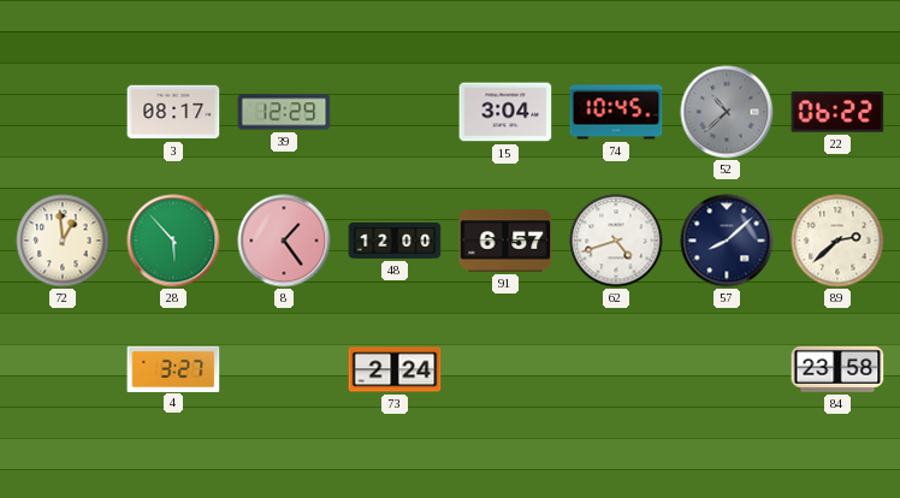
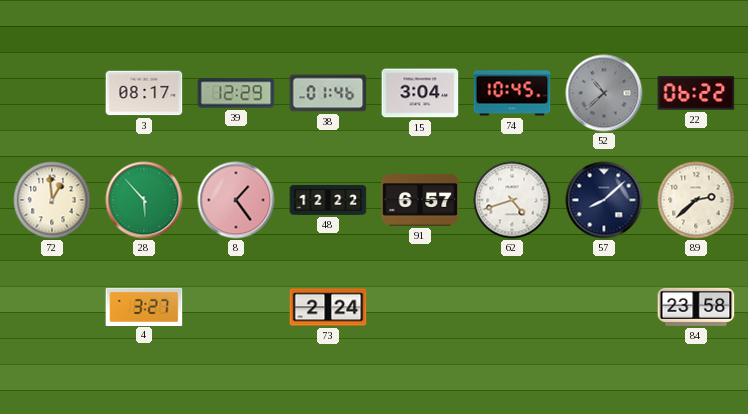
38: none -> 01:46
48: 12:00 -> 12:22
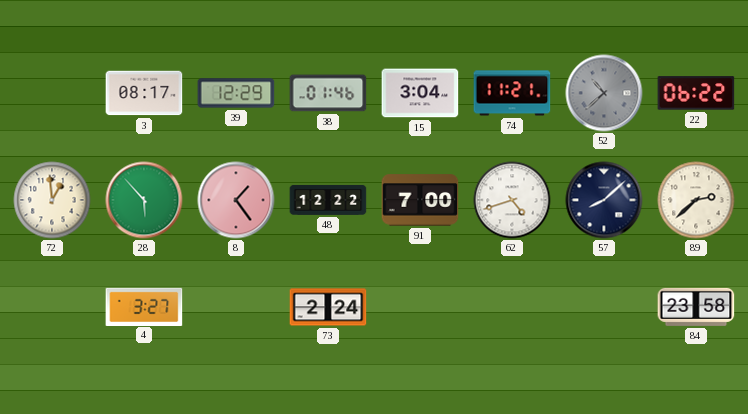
74: 10:45 -> 11:21
91: 6:57 -> 7:00
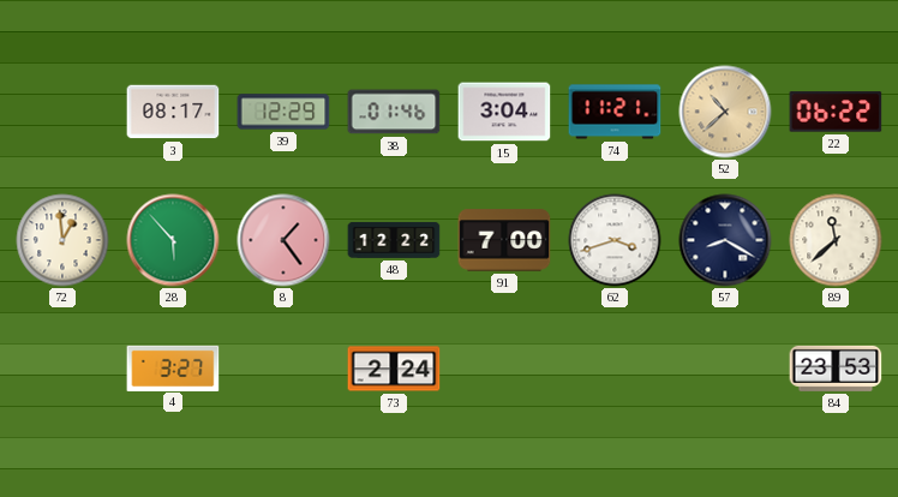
52 dial: grey -> champagne
62: 4:42 -> 3:42
57: 8:08 -> 8:20
89: 2:38 -> 11:38
84: 23:58 -> 23:53
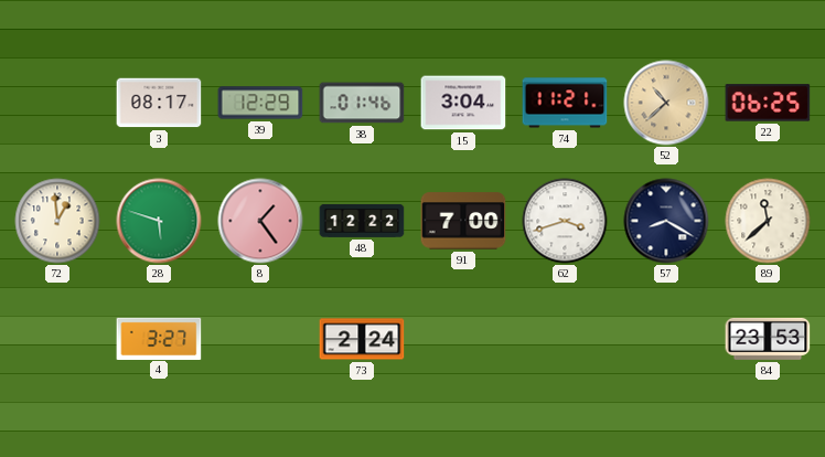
22: 06:22 -> 06:25
28: 5:53 -> 5:48
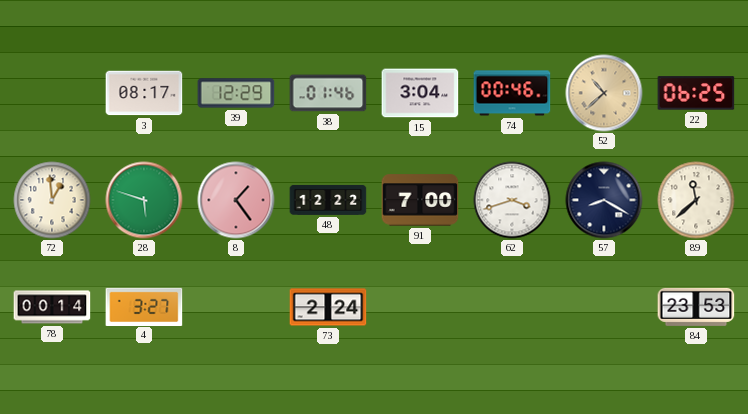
74: 11:21 -> 00:46
78: none -> 00:14
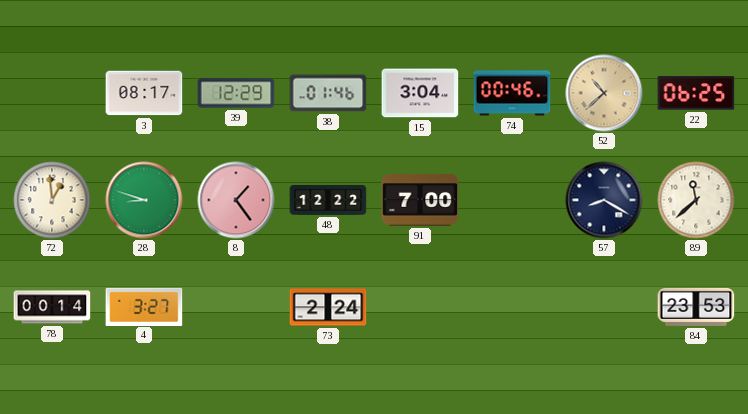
28: 5:48 -> 8:48
62: 3:42 -> none
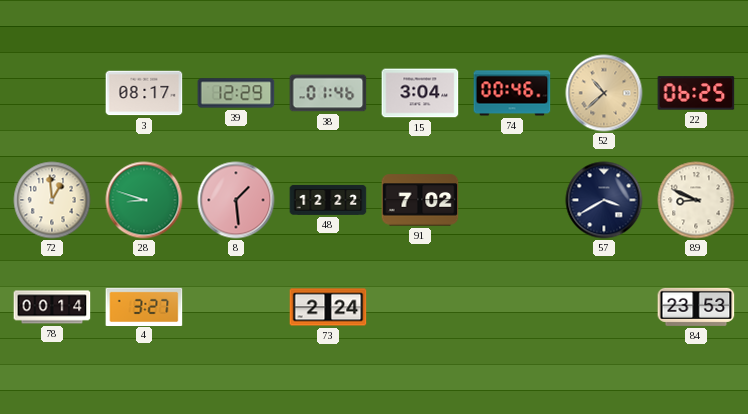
8: 1:24 -> 1:29
91: 7:00 -> 7:02
57: 8:20 -> 3:40
89: 11:38 -> 8:49
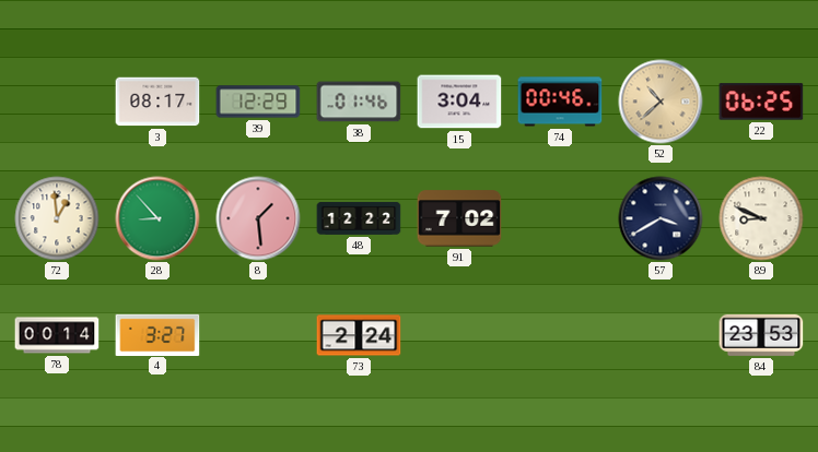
28: 8:48 -> 8:53
